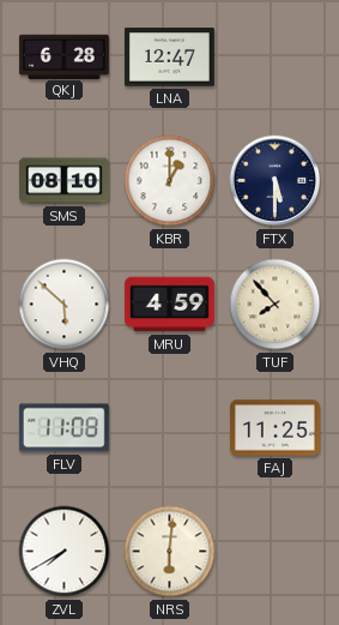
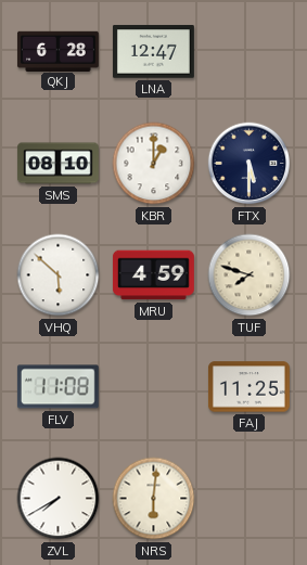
TUF: 7:53 -> 7:48
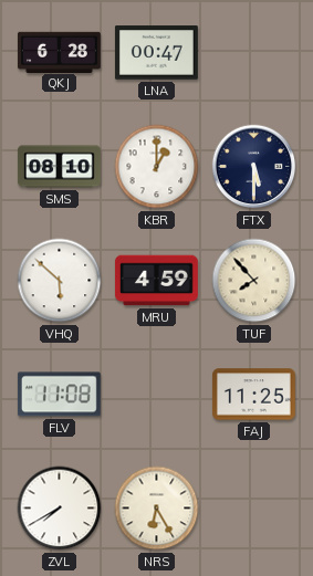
LNA: 12:47 -> 00:47
TUF: 7:48 -> 7:53
NRS: 6:01 -> 6:25
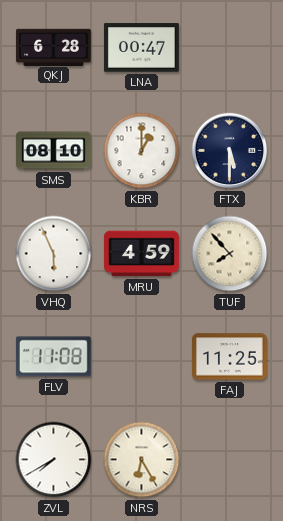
VHQ: 5:52 -> 5:56
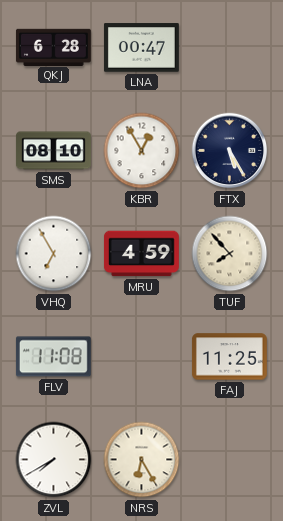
KBR: 1:00 -> 12:55
FTX: 5:30 -> 5:25
VHQ: 5:56 -> 6:55
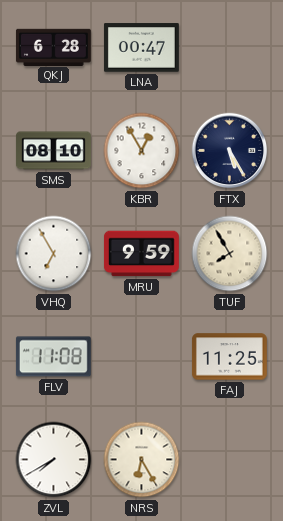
MRU: 4:59 -> 9:59
TUF: 7:53 -> 7:55
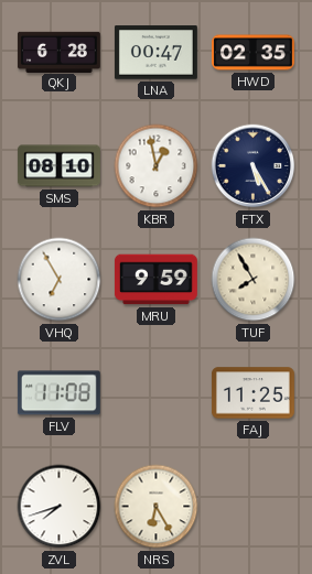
HWD: none -> 02:35
KBR: 12:55 -> 12:58
ZVL: 7:40 -> 7:42
